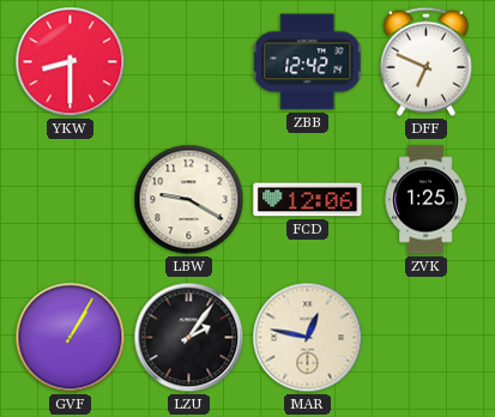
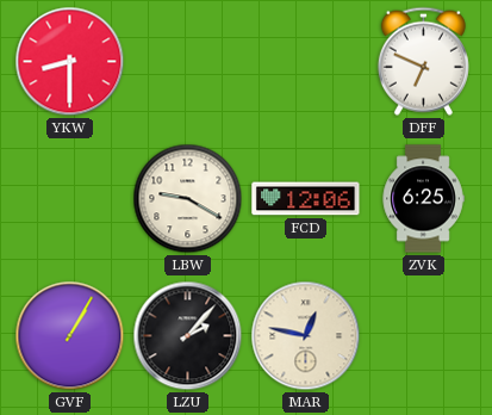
ZBB: 12:42 -> none
ZVK: 1:25 -> 6:25
LZU: 2:06 -> 2:07
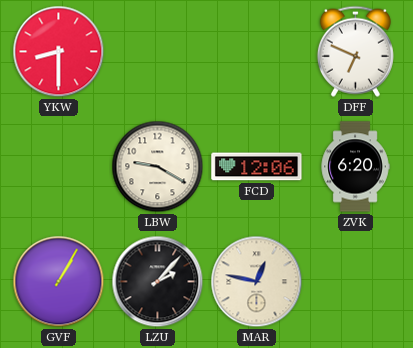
ZVK: 6:25 -> 6:20
